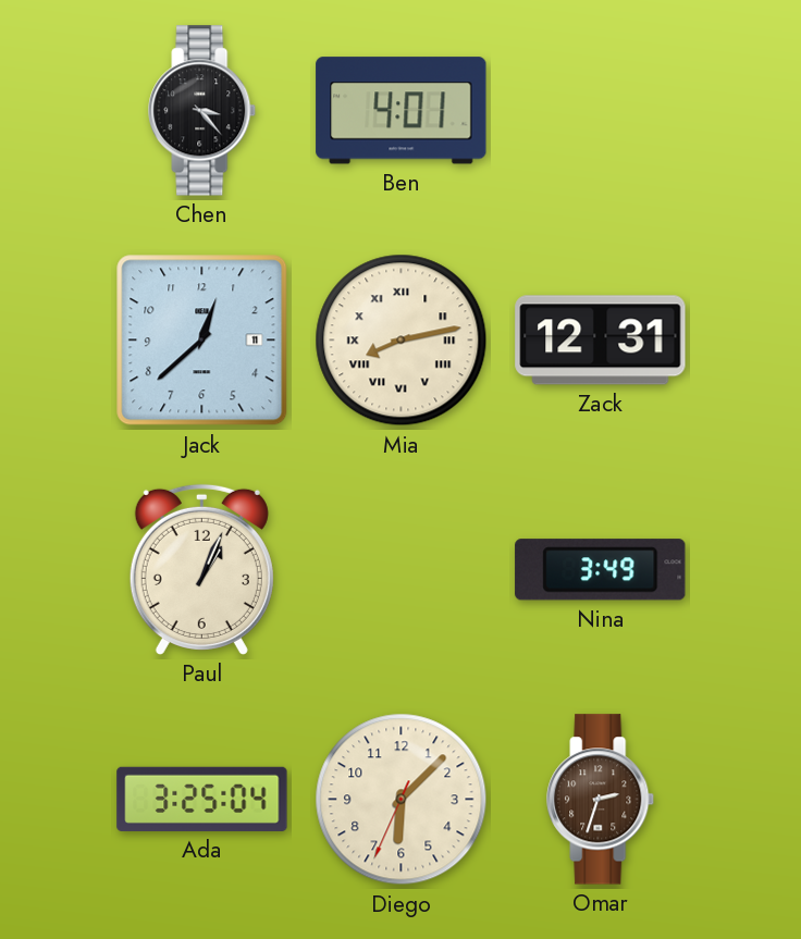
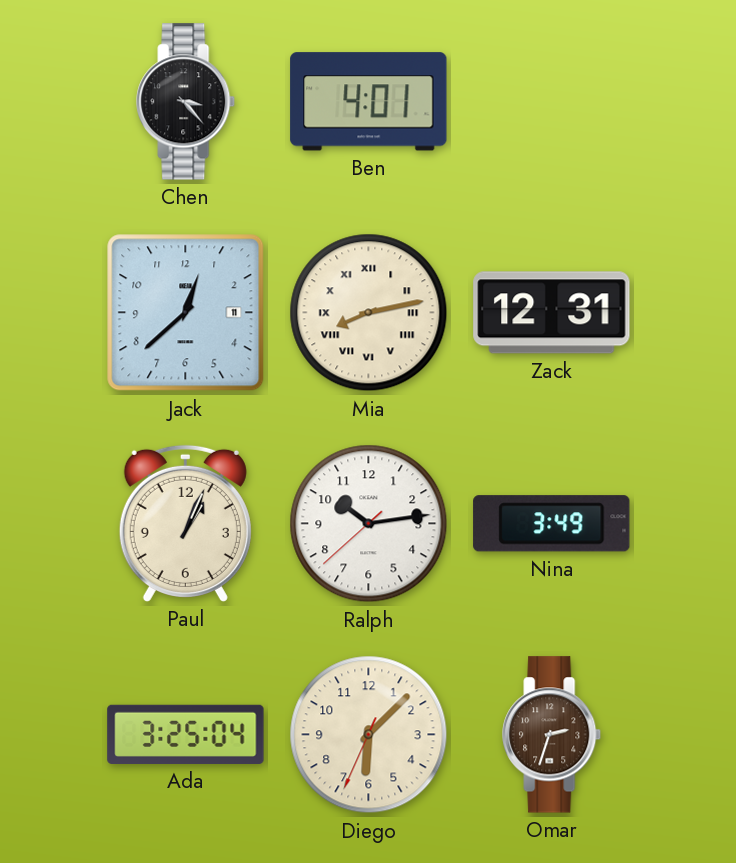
Ralph: none -> 10:13
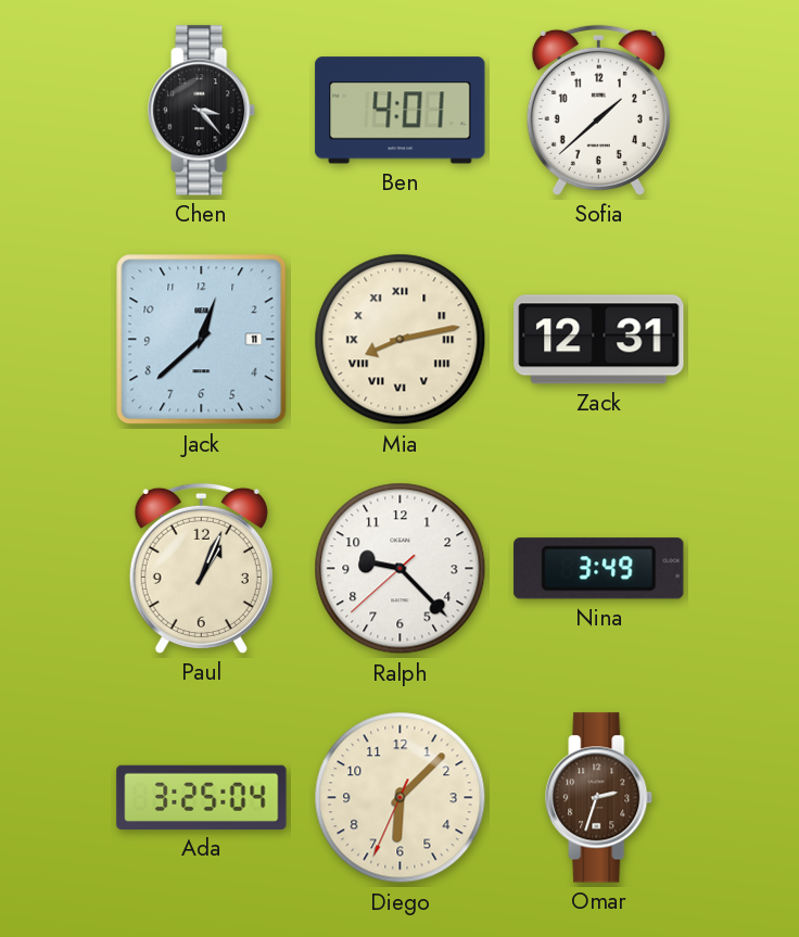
Sofia: none -> 1:38
Ralph: 10:13 -> 9:22
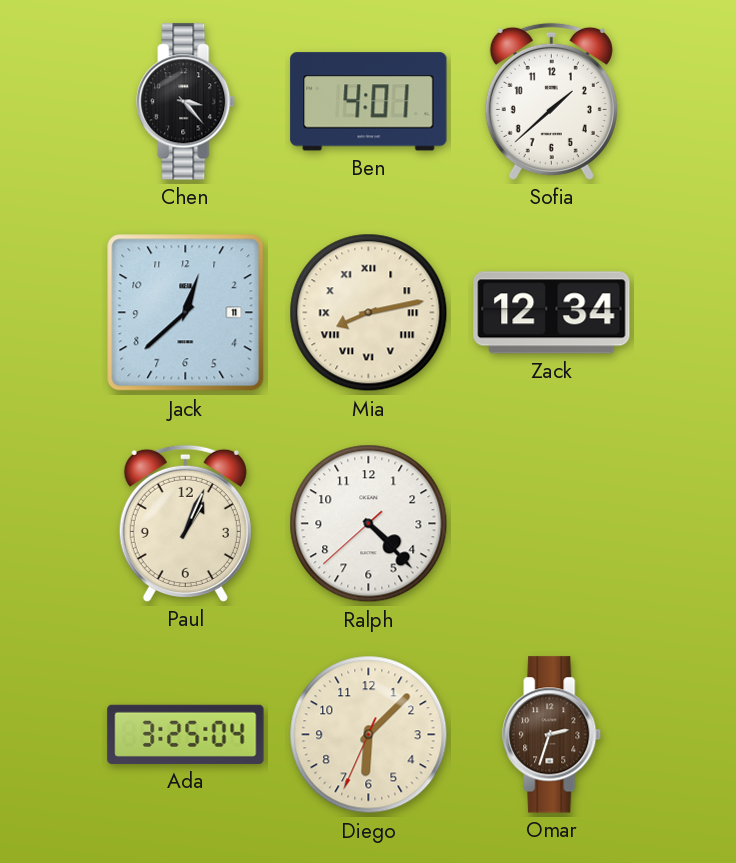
Zack: 12:31 -> 12:34
Ralph: 9:22 -> 4:22
Nina: 3:49 -> none
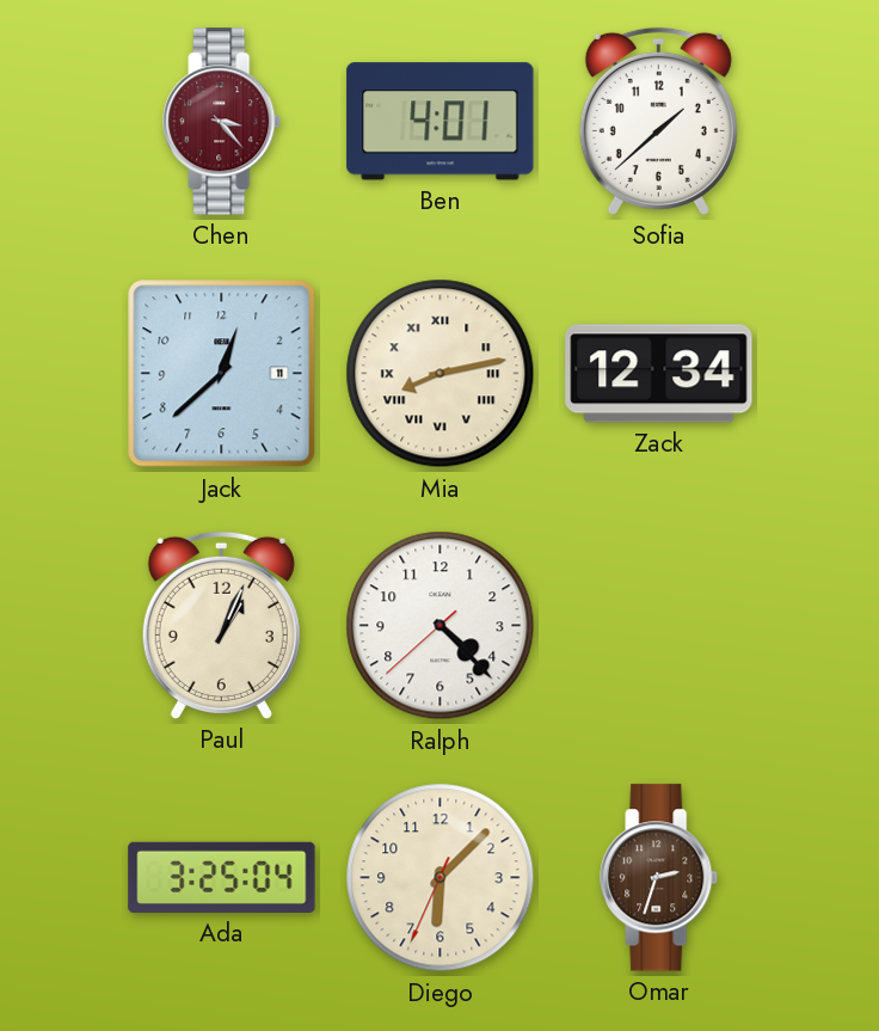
Chen dial: black -> burgundy
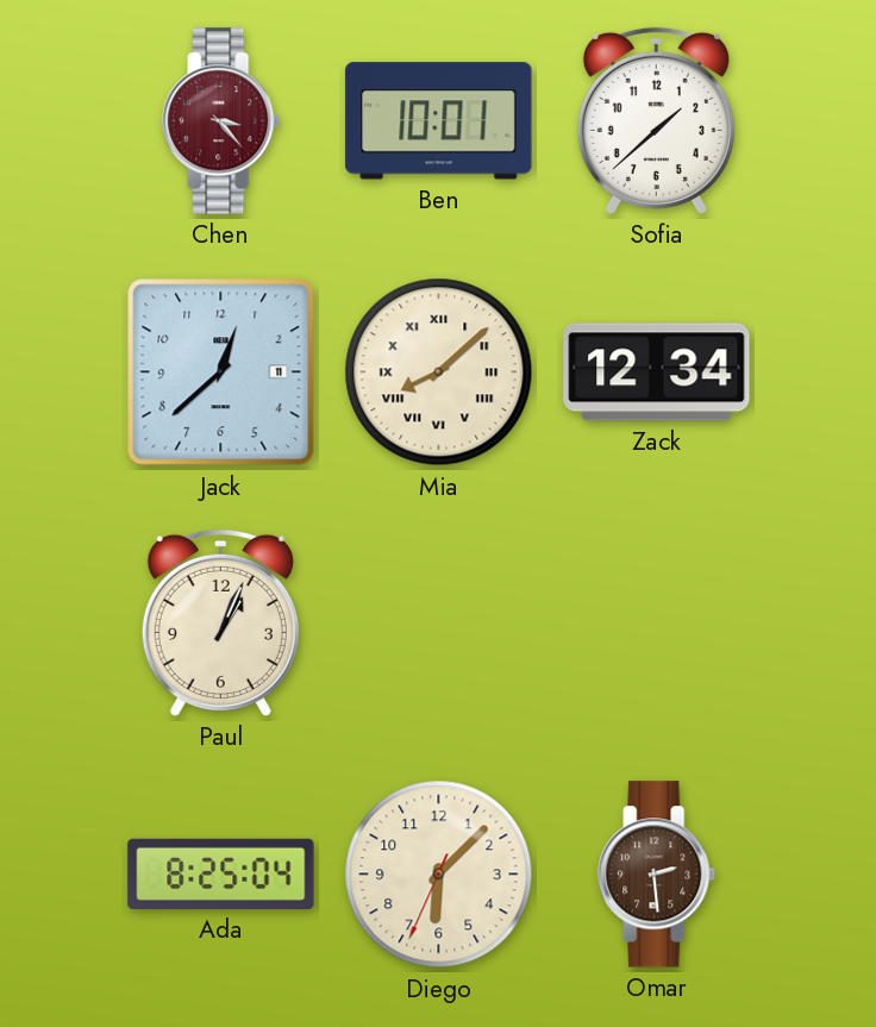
Ben: 4:01 -> 10:01
Mia: 8:13 -> 8:08
Ralph: 4:22 -> none
Ada: 3:25 -> 8:25
Omar: 2:33 -> 2:29
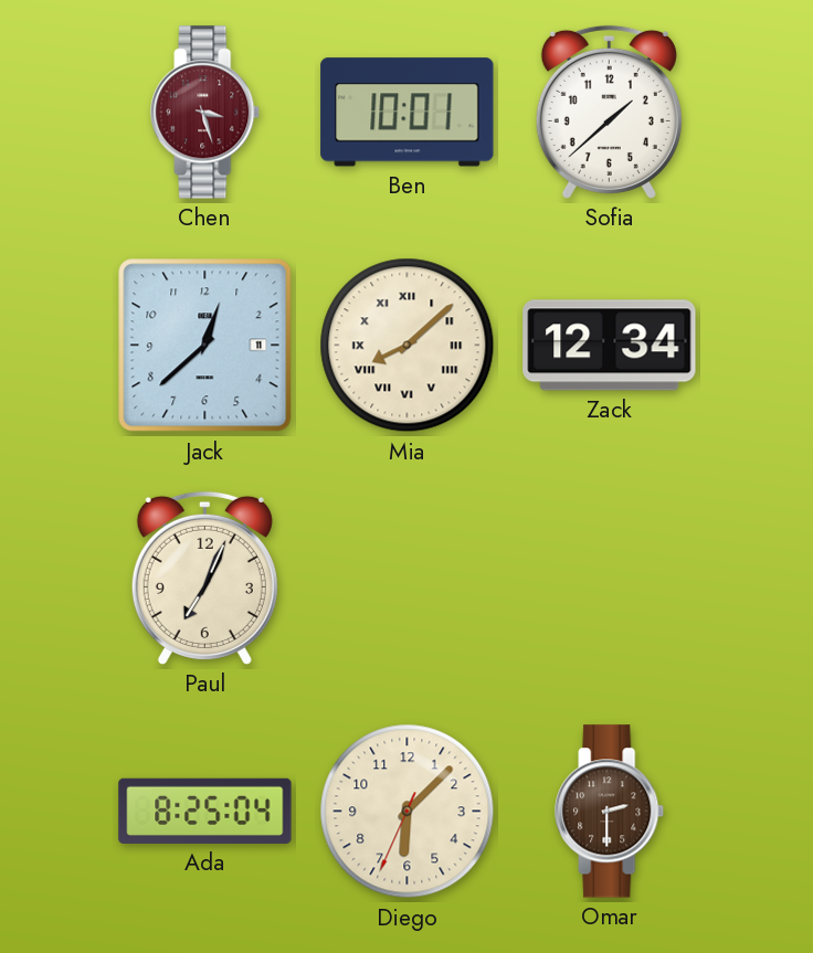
Chen: 3:23 -> 3:27
Paul: 1:04 -> 7:04
Omar: 2:29 -> 2:30
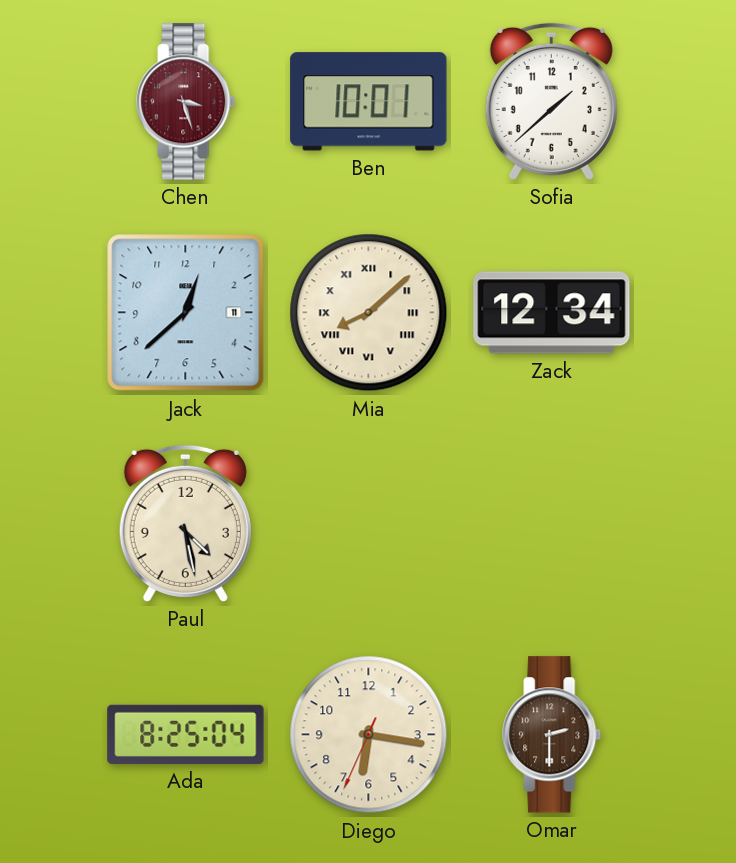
Paul: 7:04 -> 4:28
Diego: 6:07 -> 6:16
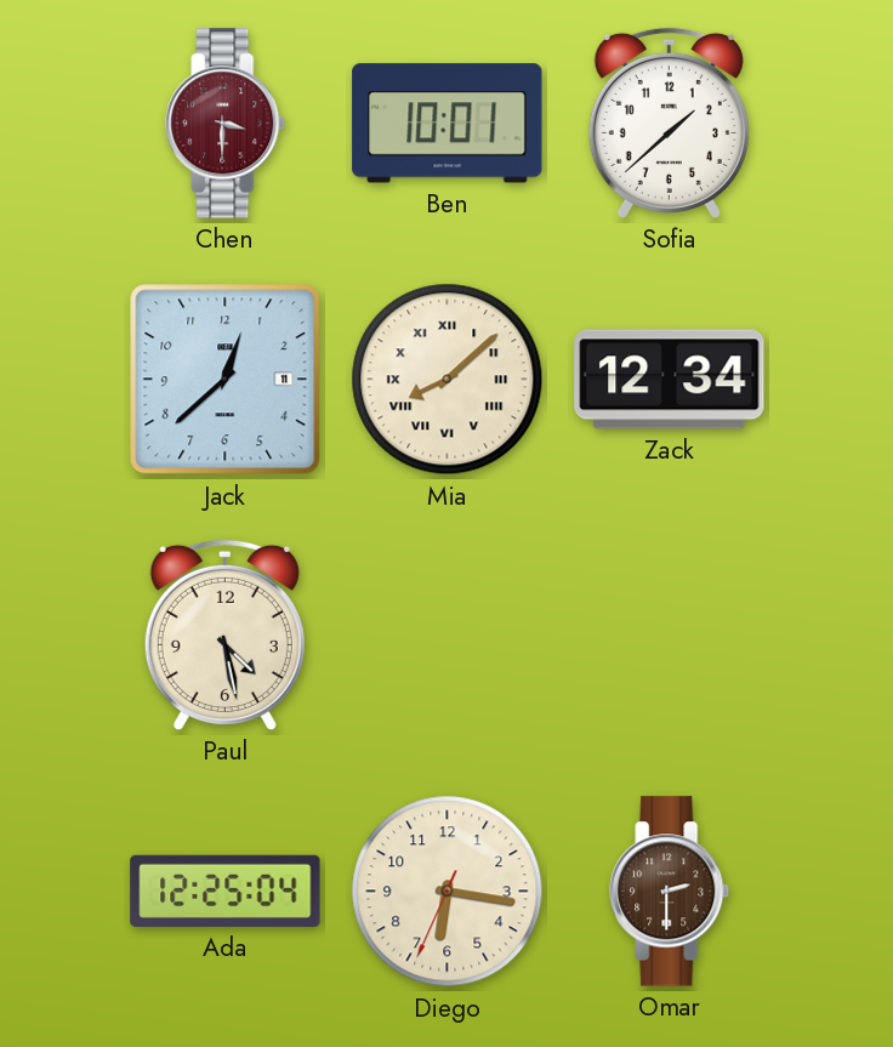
Chen: 3:27 -> 3:30
Ada: 8:25 -> 12:25
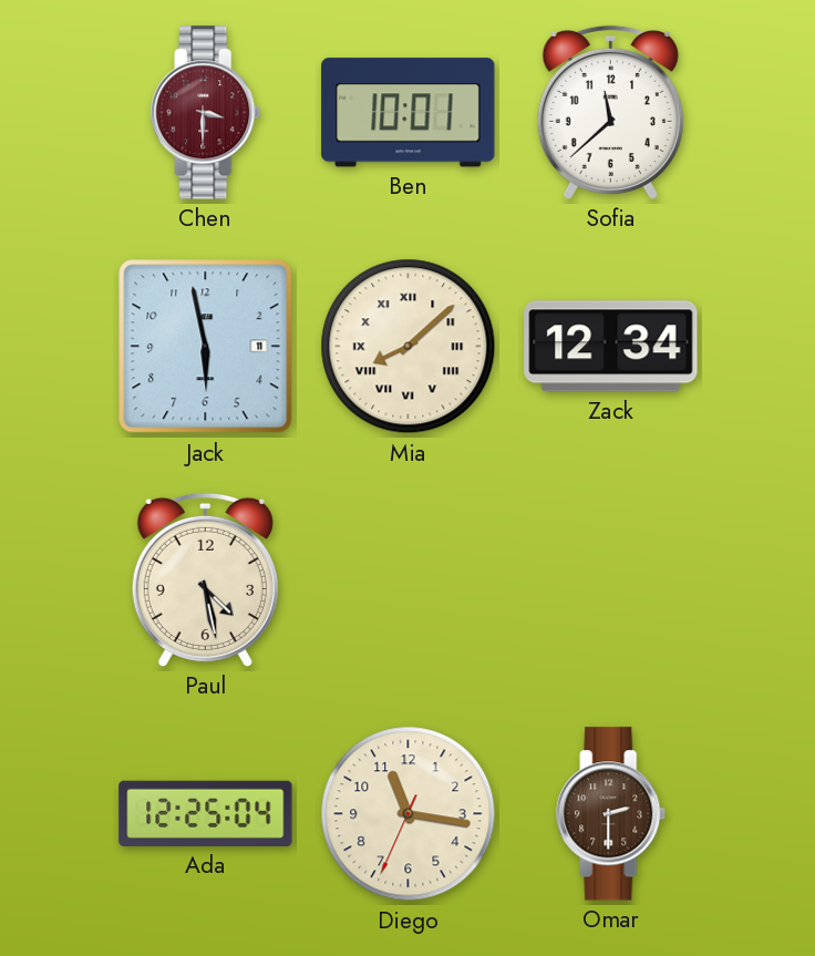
Sofia: 1:38 -> 11:38
Jack: 12:38 -> 5:58
Diego: 6:16 -> 11:16
